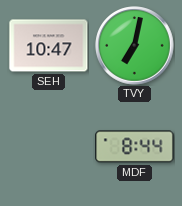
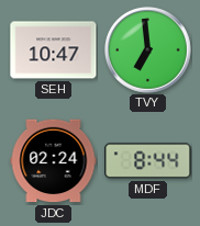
TVY: 7:02 -> 6:59
JDC: none -> 02:24
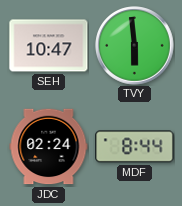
TVY: 6:59 -> 5:59
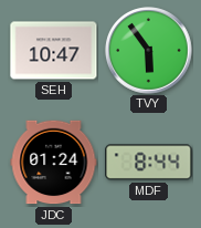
TVY: 5:59 -> 5:54
JDC: 02:24 -> 01:24
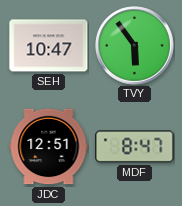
JDC: 01:24 -> 12:51
MDF: 8:44 -> 8:47
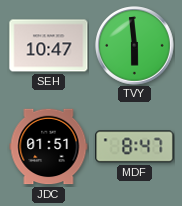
TVY: 5:54 -> 5:59
JDC: 12:51 -> 01:51
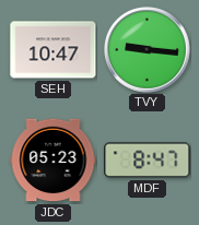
TVY: 5:59 -> 9:16
JDC: 01:51 -> 05:23
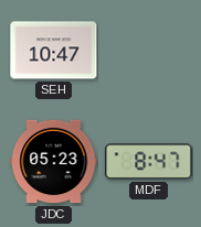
TVY: 9:16 -> none
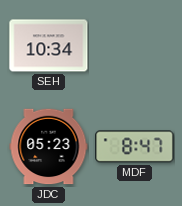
SEH: 10:47 -> 10:34
